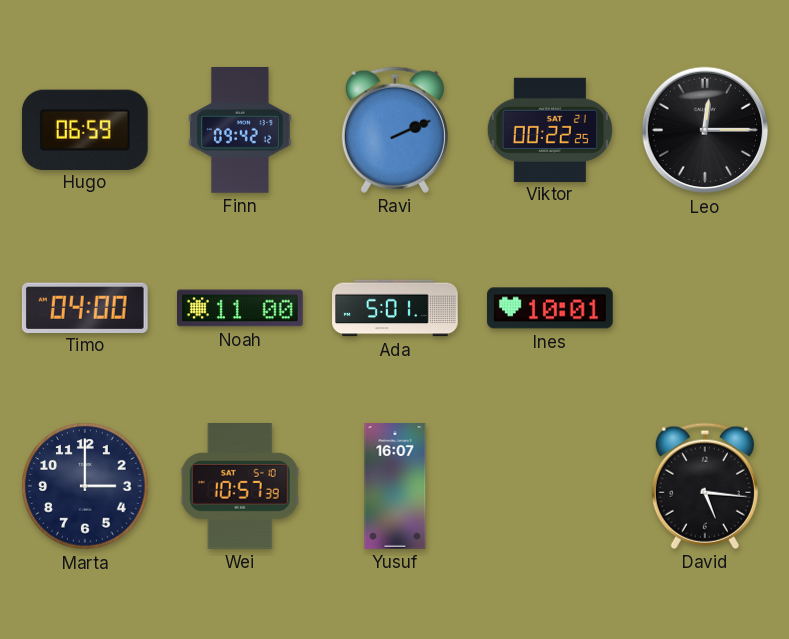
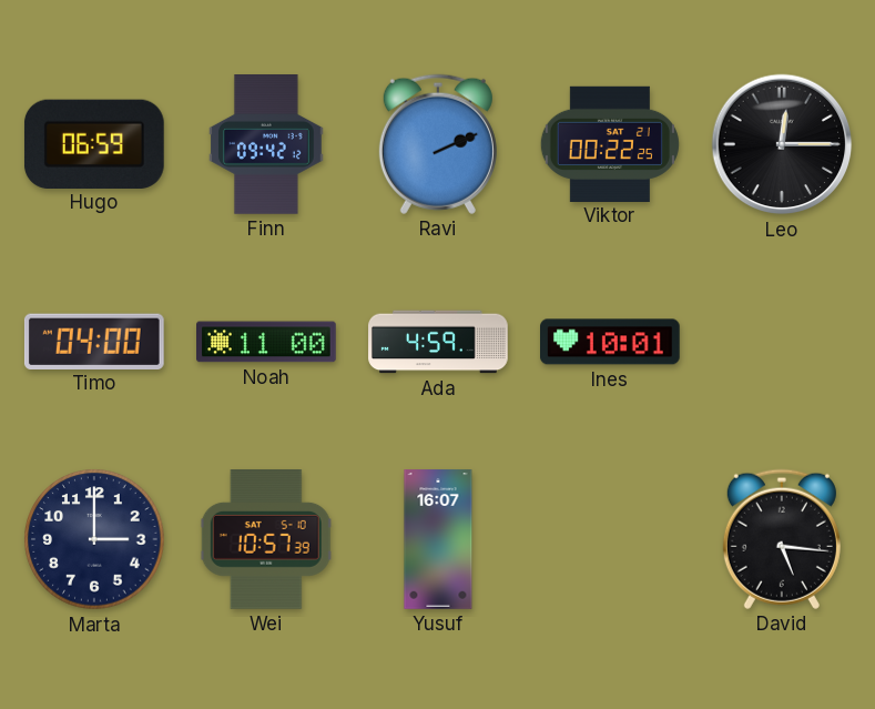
Ada: 5:01 -> 4:59
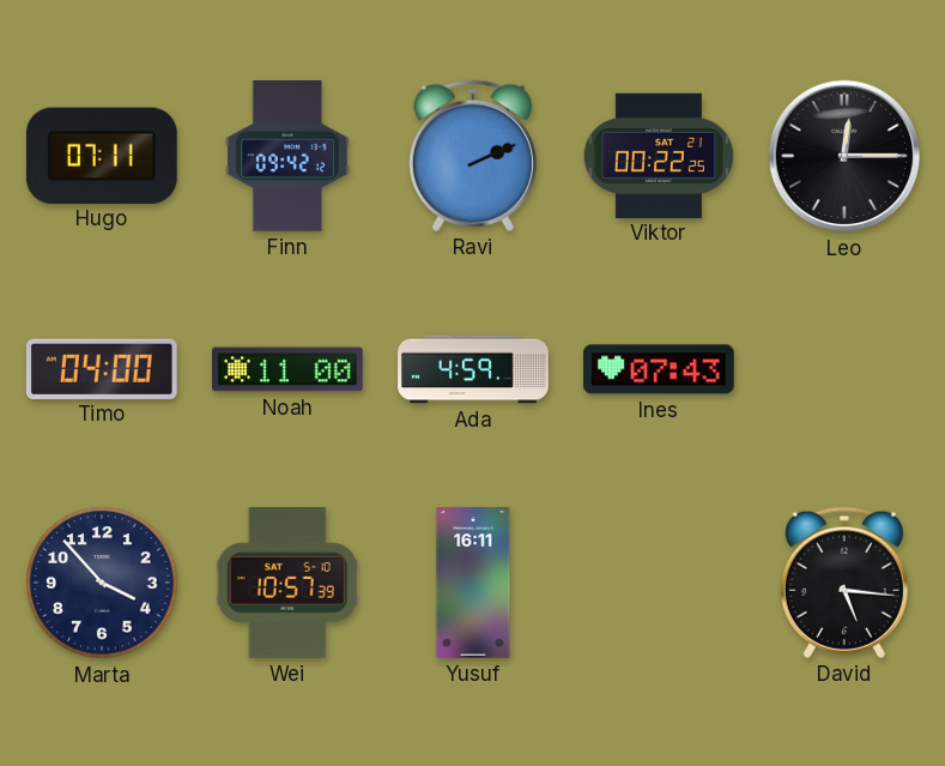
Hugo: 06:59 -> 07:11
Ines: 10:01 -> 07:43
Marta: 3:00 -> 3:53
Yusuf: 16:07 -> 16:11
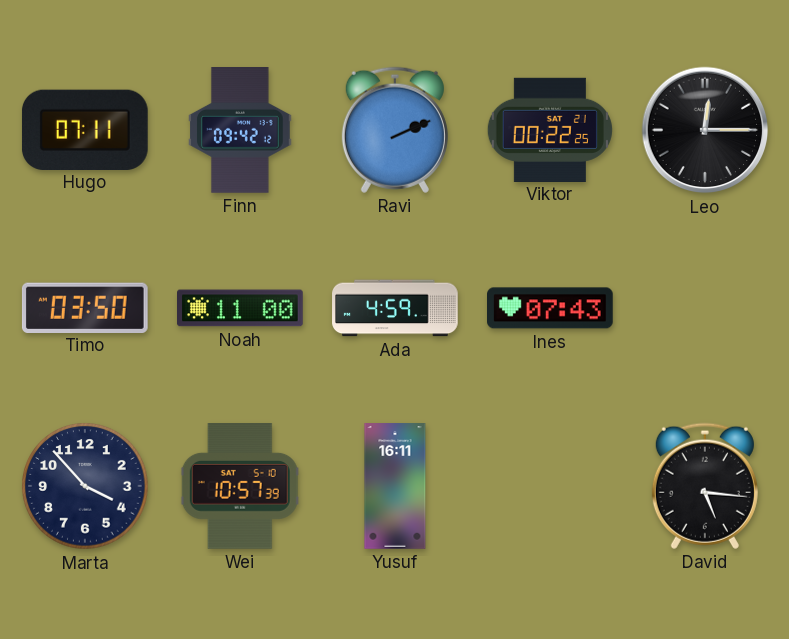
Timo: 04:00 -> 03:50
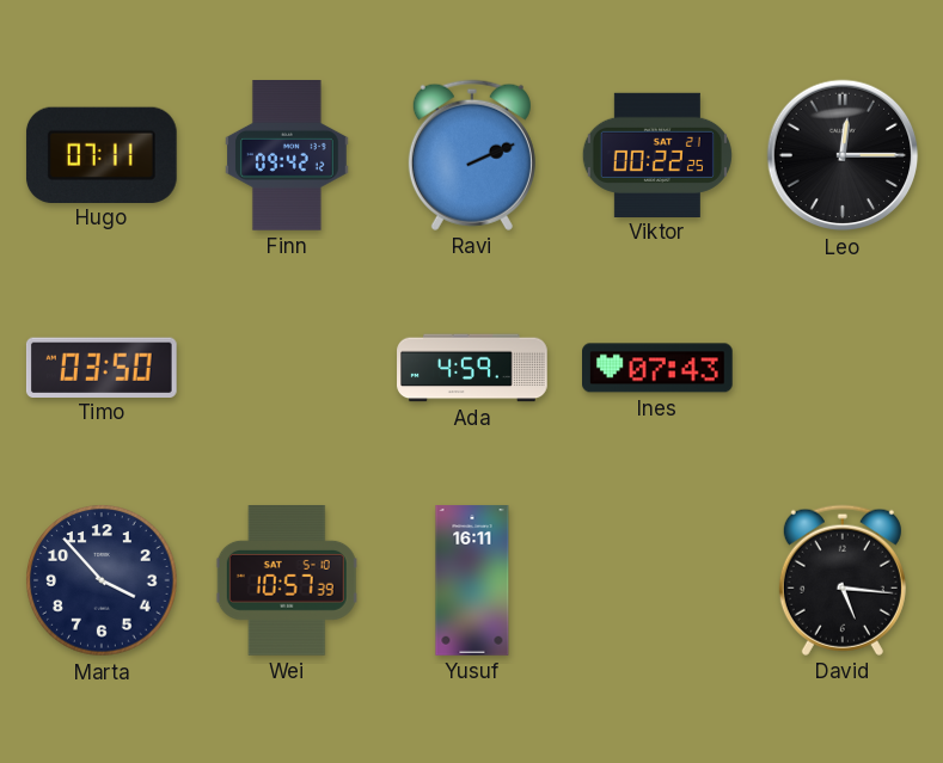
Noah: 11:00 -> none
